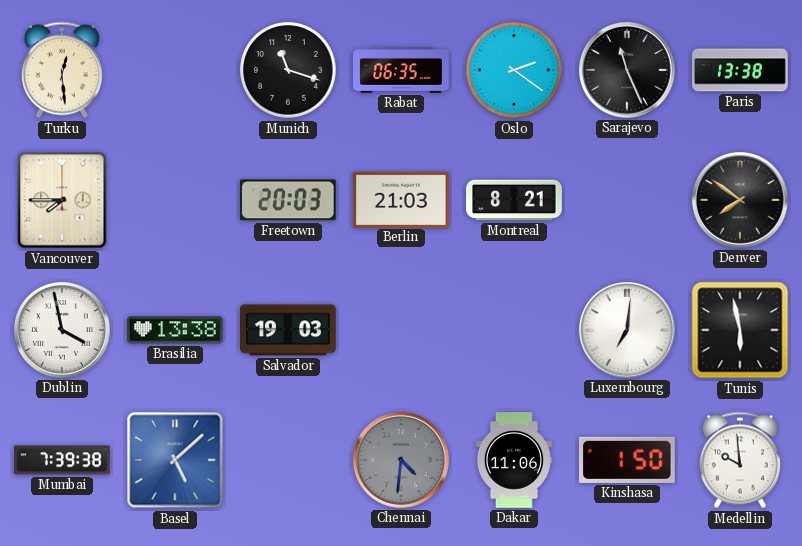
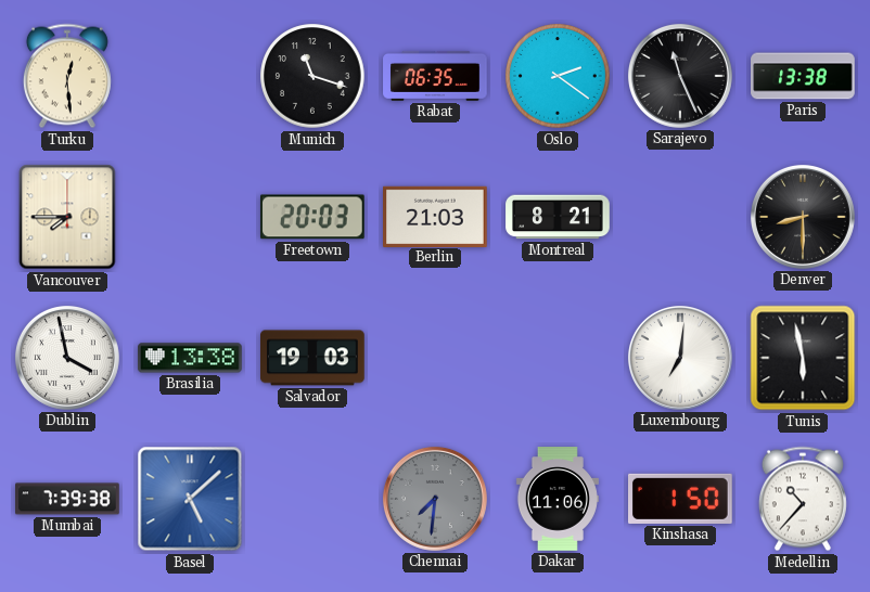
Denver: 7:51 -> 8:30
Chennai: 4:31 -> 7:31
Medellin: 9:59 -> 10:37
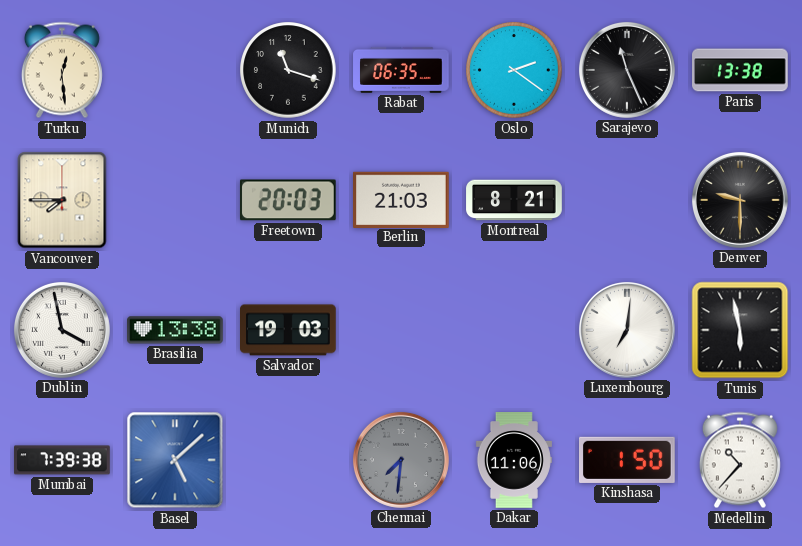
Denver: 8:30 -> 9:30
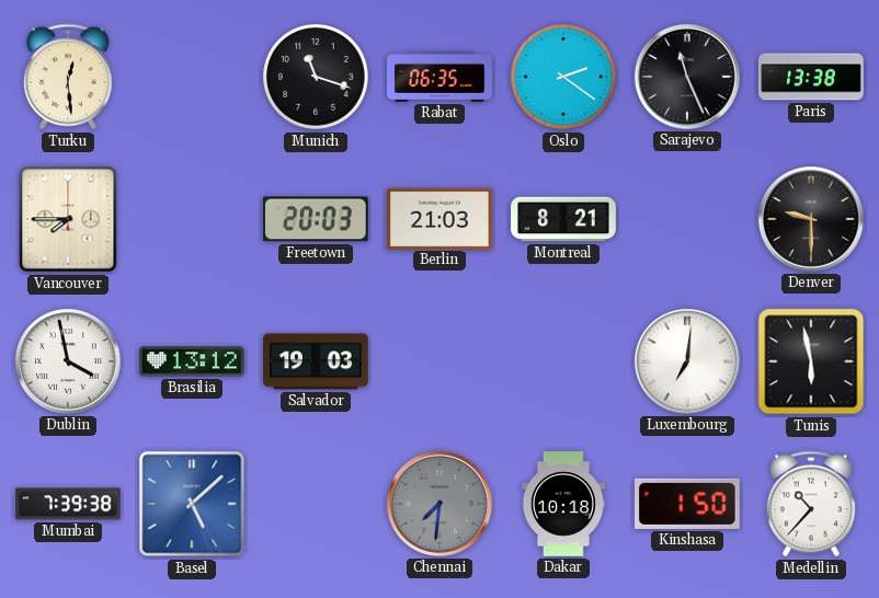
Brasilia: 13:38 -> 13:12
Dakar: 11:06 -> 10:18
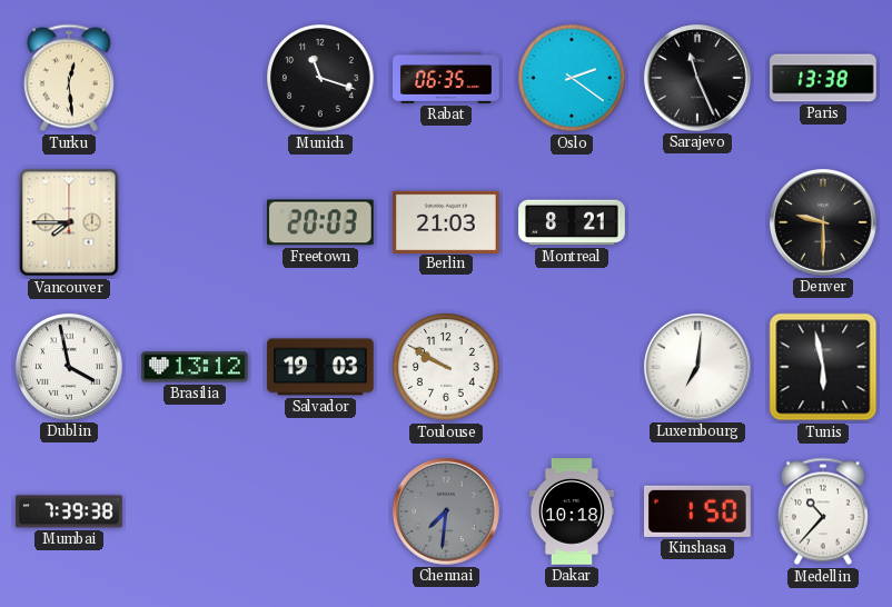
Toulouse: none -> 9:50
Basel: 5:08 -> none
